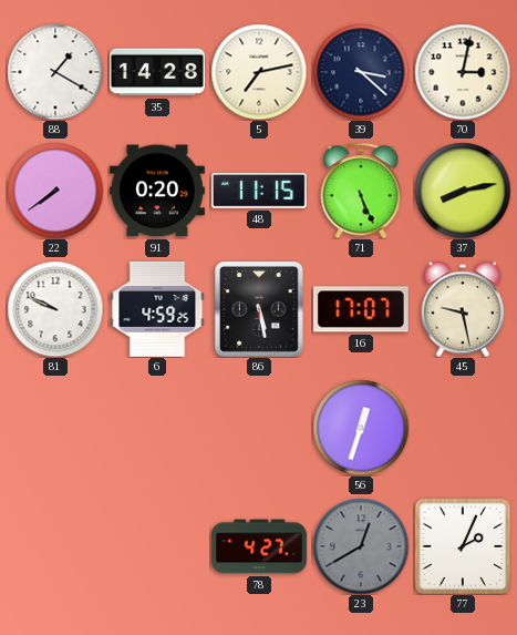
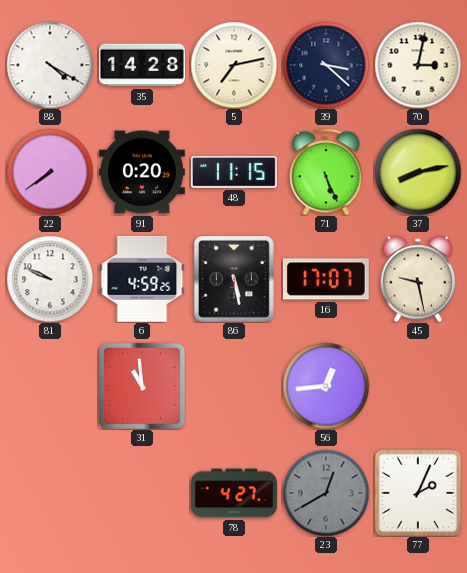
88: 1:20 -> 4:20
31: none -> 10:59
56: 12:33 -> 12:44
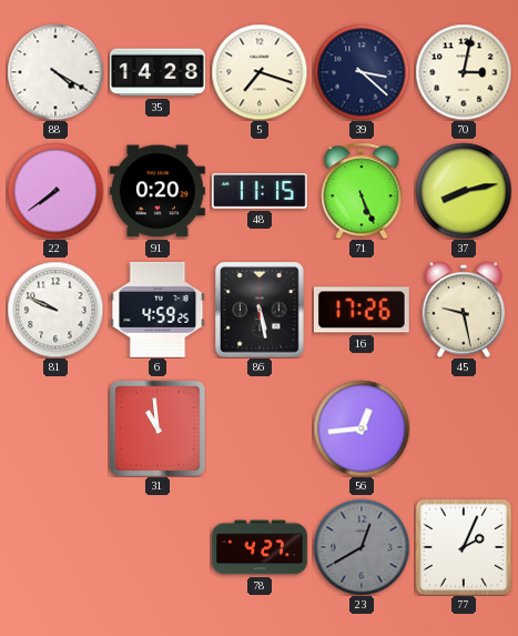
5: 7:13 -> 7:18
16: 17:07 -> 17:26
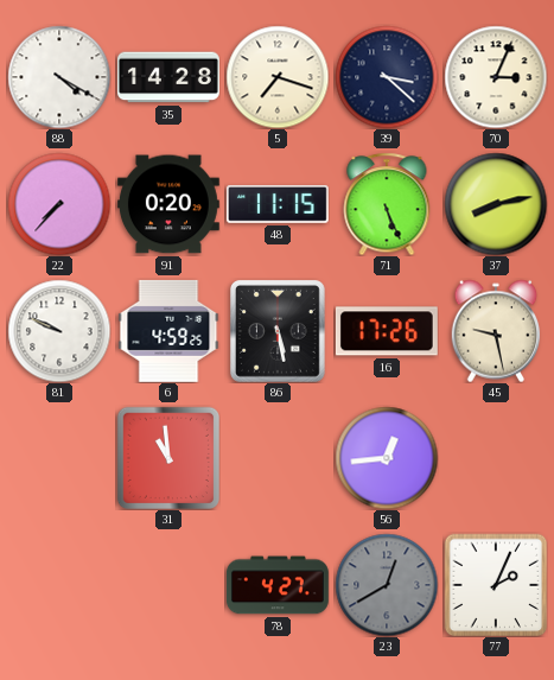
70: 3:02 -> 3:04
22: 7:39 -> 7:37
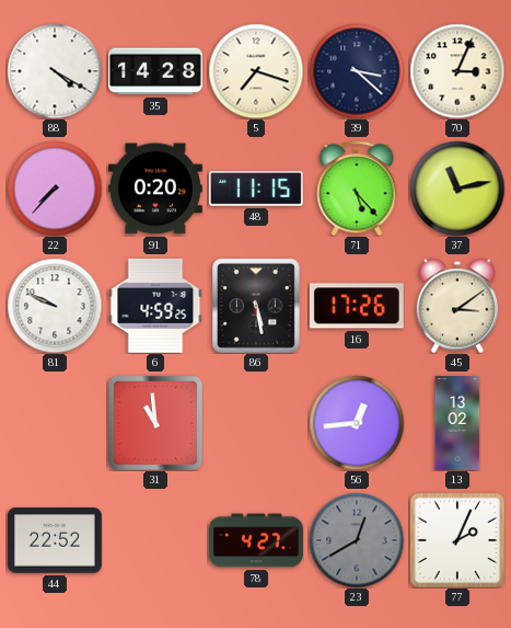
71: 5:26 -> 5:23
37: 8:13 -> 11:13
45: 9:28 -> 3:09
13: none -> 13:02
44: none -> 22:52
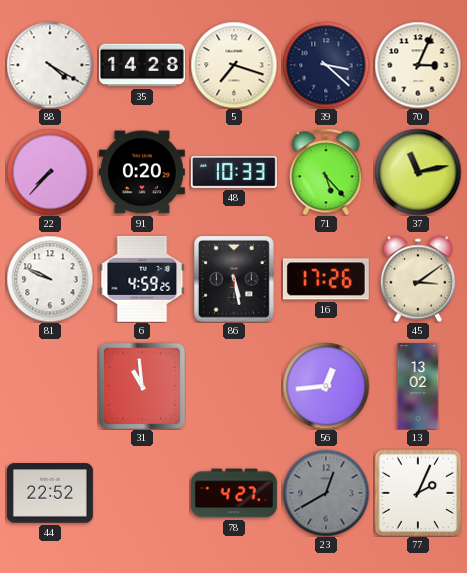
48: 11:15 -> 10:33
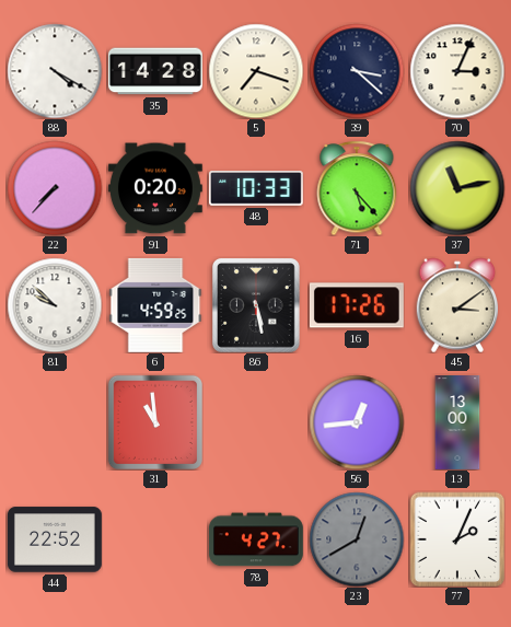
81: 9:49 -> 9:52
13: 13:02 -> 13:00
